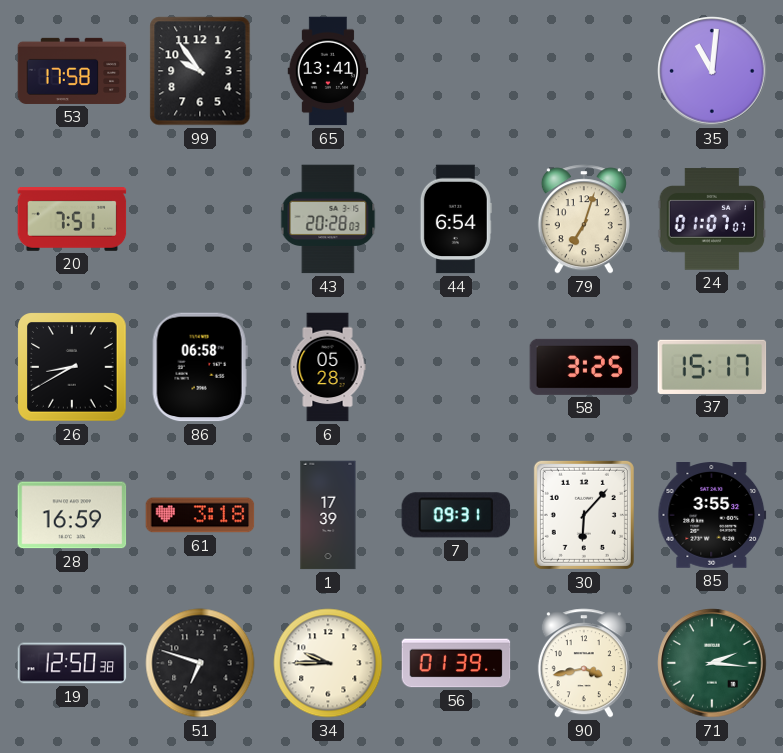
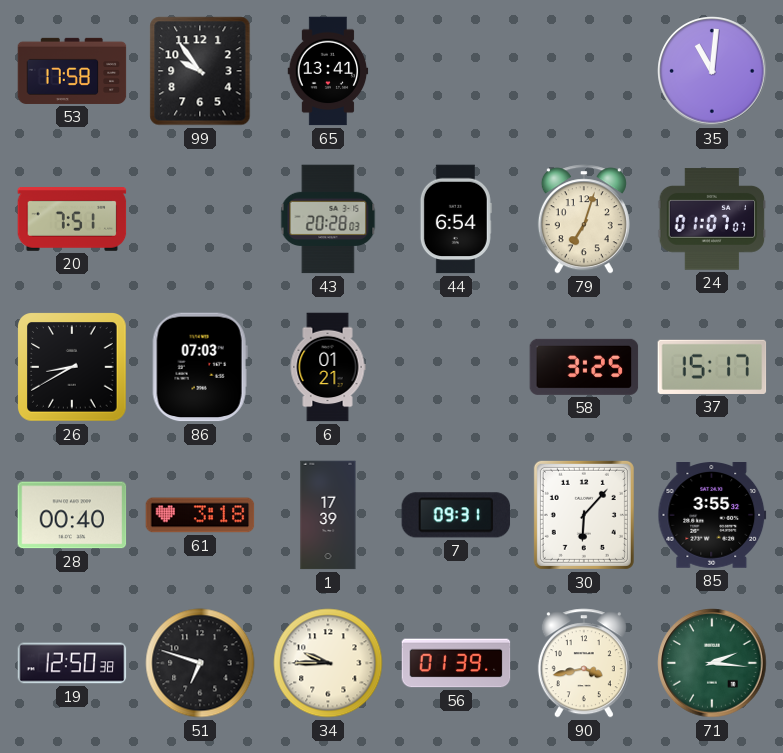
86: 06:58 -> 07:03
6: 05:28 -> 01:21
28: 16:59 -> 00:40
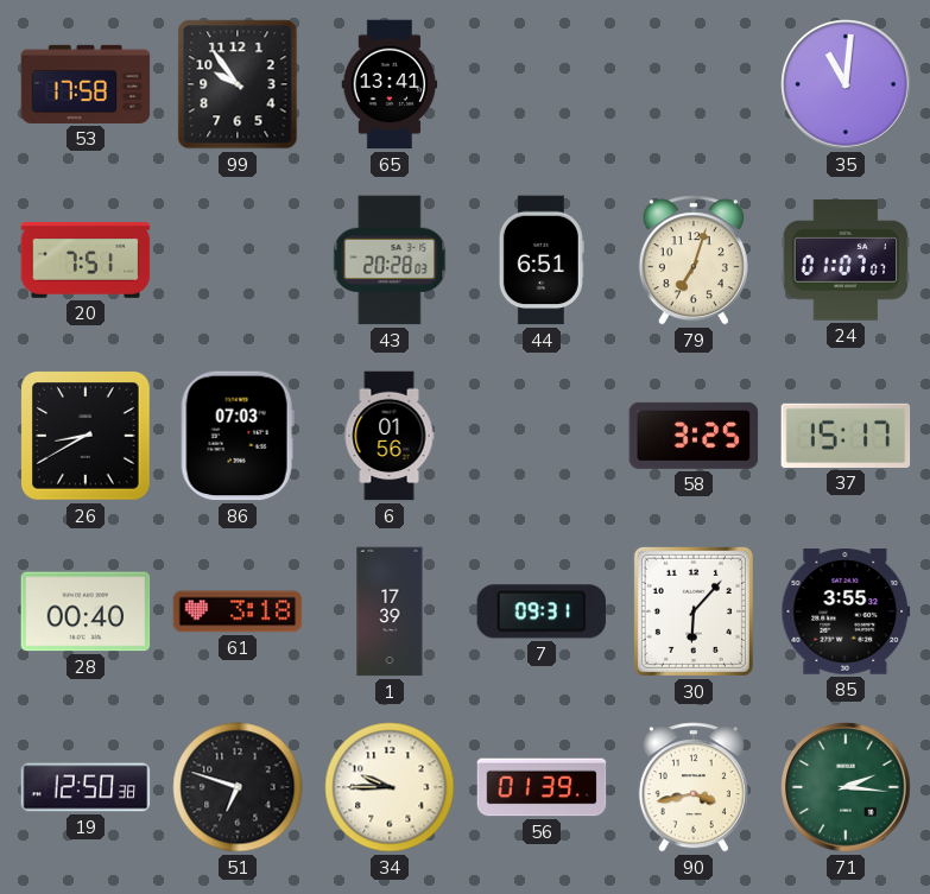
44: 6:54 -> 6:51
6: 01:21 -> 01:56
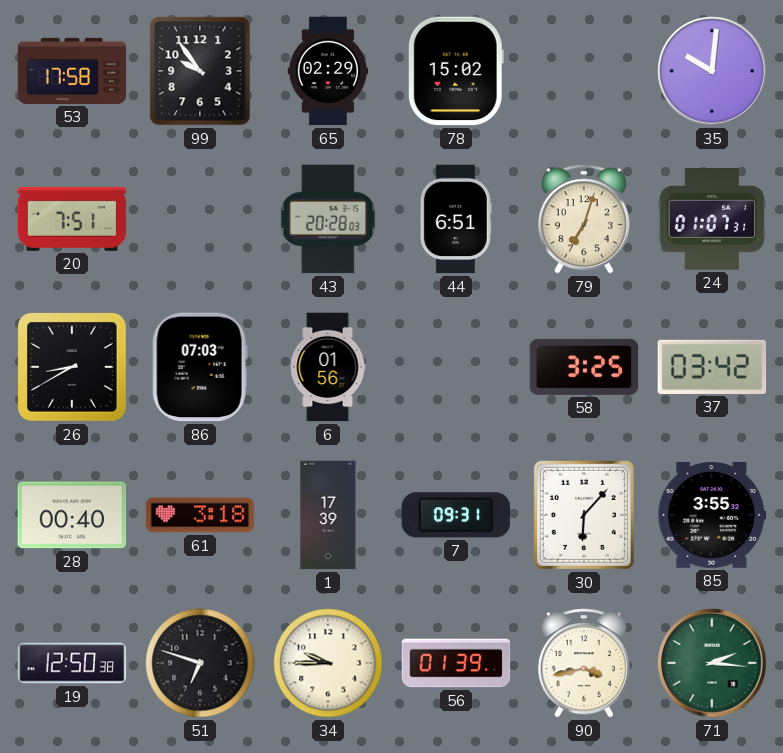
65: 13:41 -> 02:29
78: none -> 15:02
35: 11:01 -> 10:01
24: 01:07:07 -> 01:07:31
37: 15:17 -> 03:42
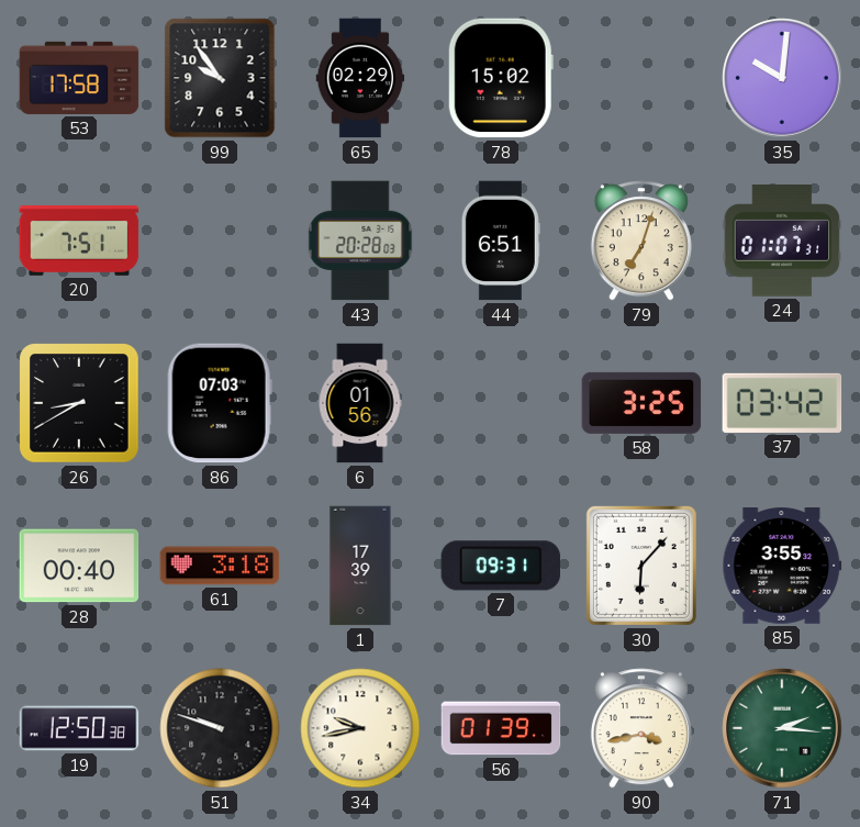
51: 6:48 -> 9:48
34: 9:45 -> 9:43
